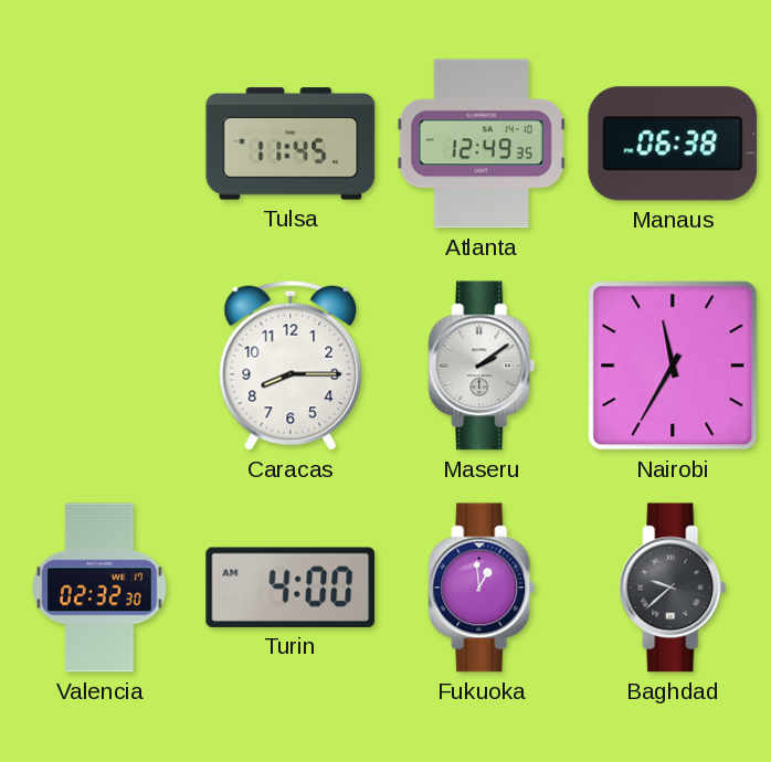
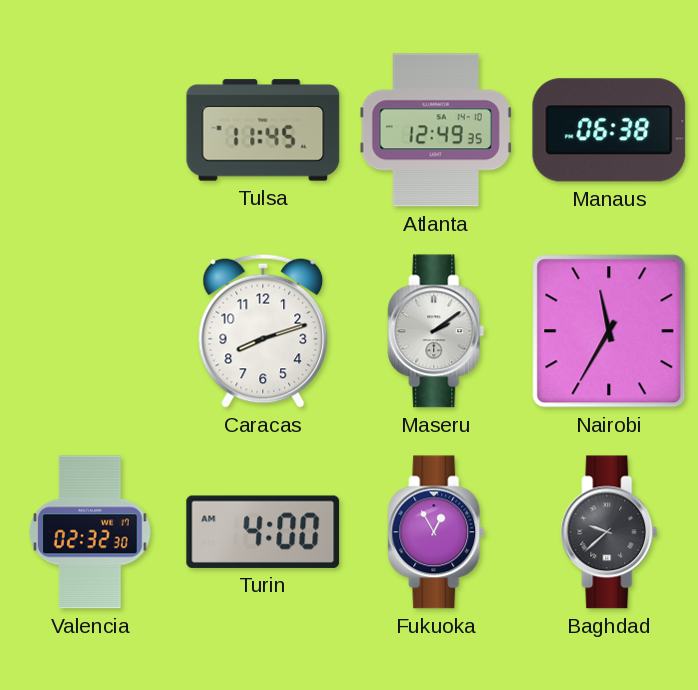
Caracas: 8:15 -> 8:12
Fukuoka: 12:59 -> 12:55
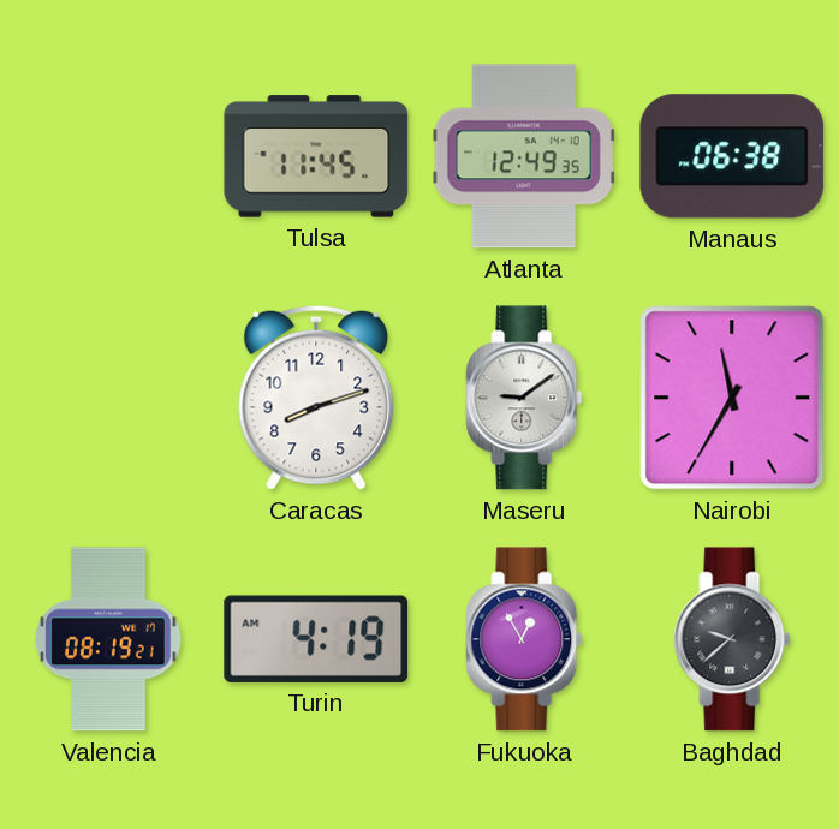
Maseru: 2:09 -> 9:09
Valencia: 02:32 -> 08:19
Turin: 4:00 -> 4:19
